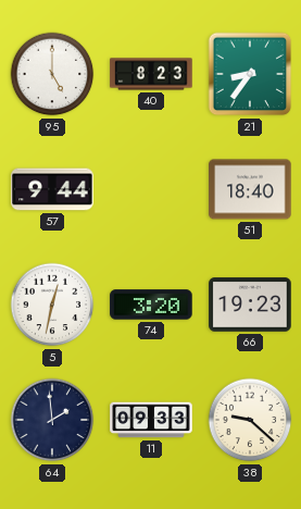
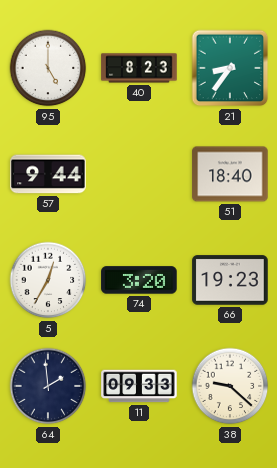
5: 12:32 -> 12:35
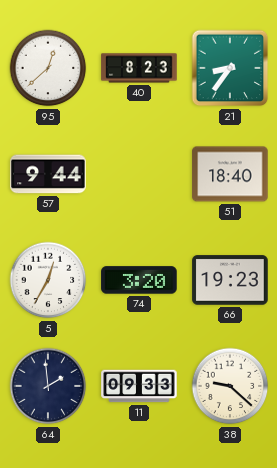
95: 5:00 -> 12:38
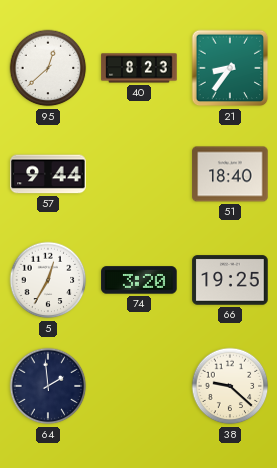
66: 19:23 -> 19:25
11: 09:33 -> none
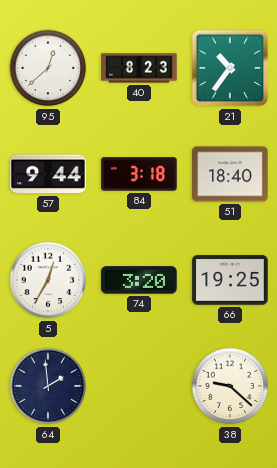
21: 8:36 -> 10:36
84: none -> 3:18
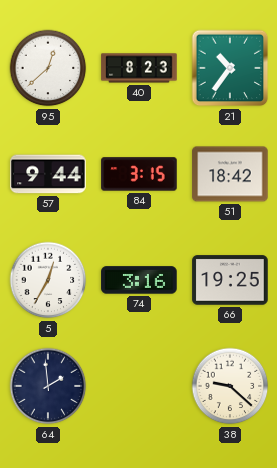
84: 3:18 -> 3:15
51: 18:40 -> 18:42
74: 3:20 -> 3:16
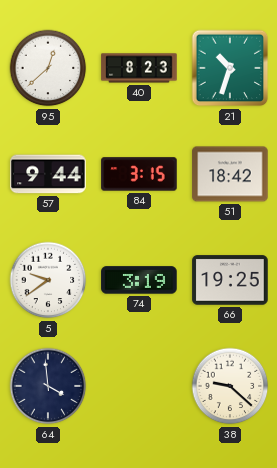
21: 10:36 -> 10:33
5: 12:35 -> 9:39
74: 3:16 -> 3:19
64: 1:59 -> 3:59
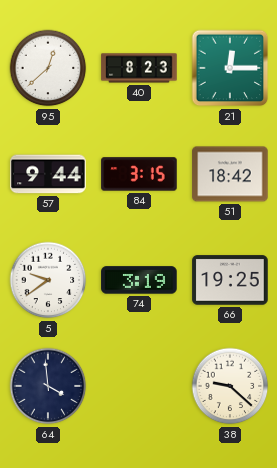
21: 10:33 -> 12:15
